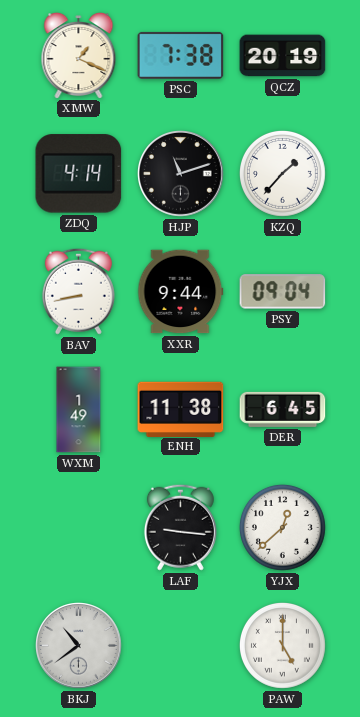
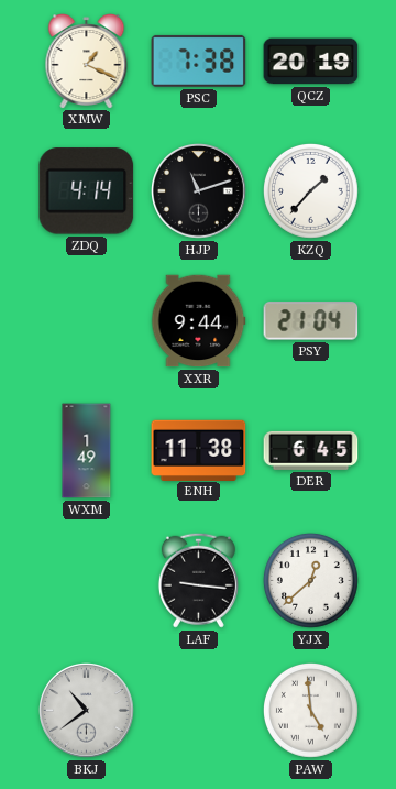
BAV: 8:43 -> none
PSY: 09:04 -> 21:04
PAW: 5:00 -> 4:59
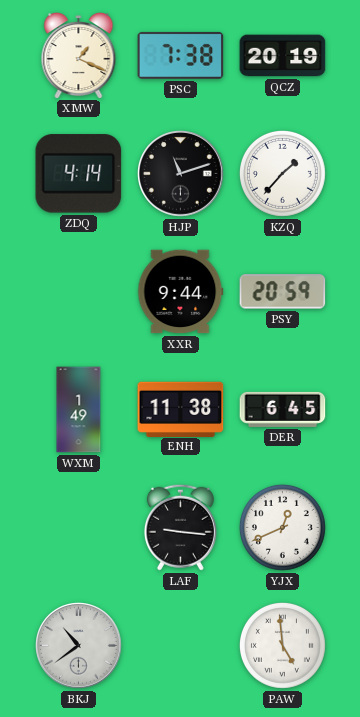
PSY: 21:04 -> 20:59
YJX: 12:38 -> 12:41
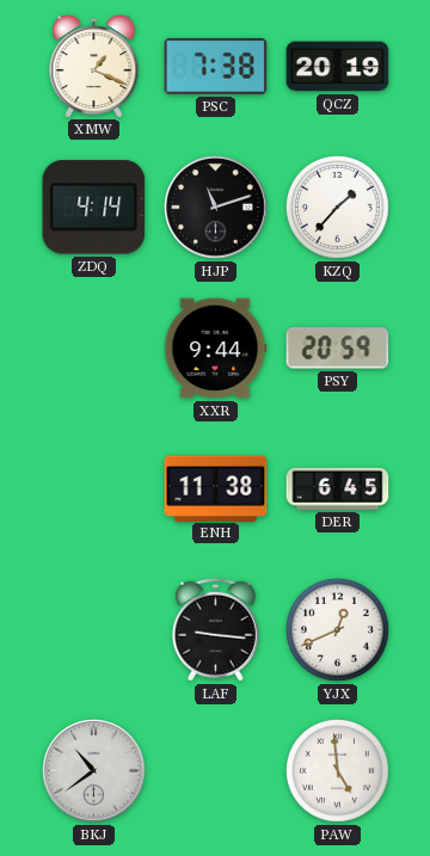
WXM: 1:49 -> none
